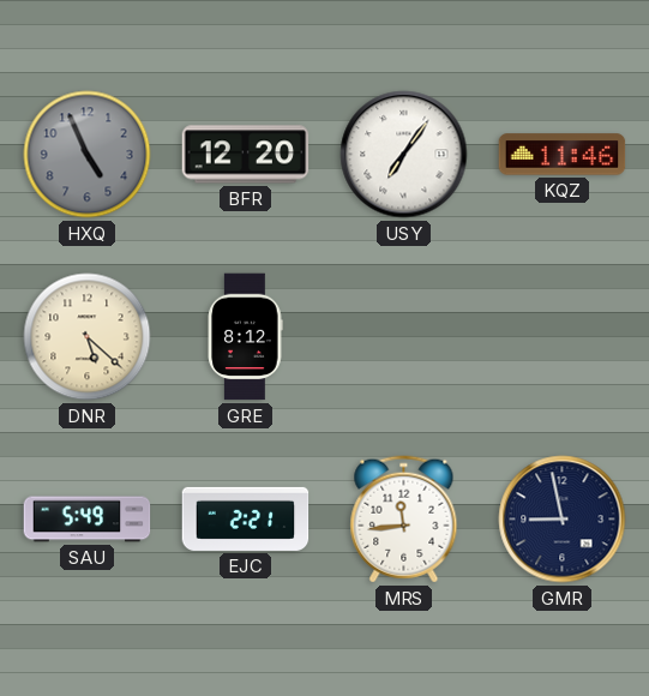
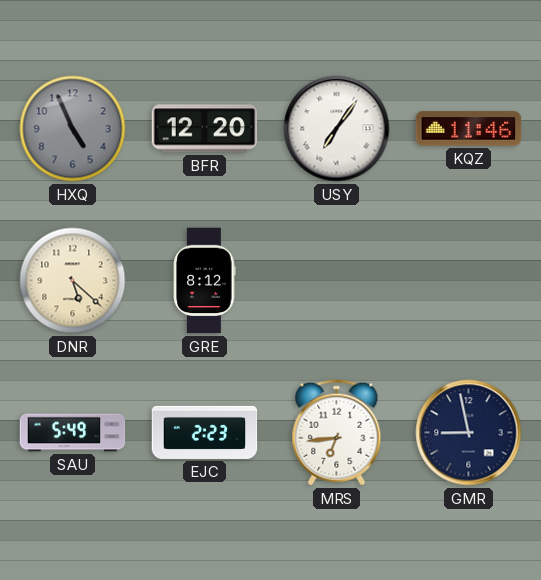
EJC: 2:21 -> 2:23
MRS: 11:44 -> 6:44
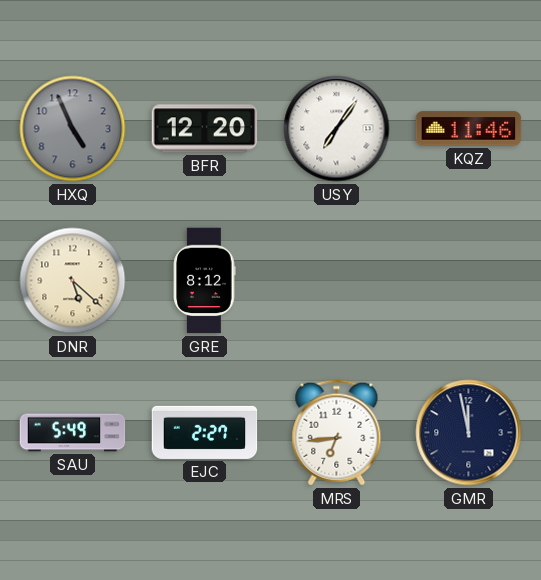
EJC: 2:23 -> 2:27
GMR: 8:58 -> 11:58
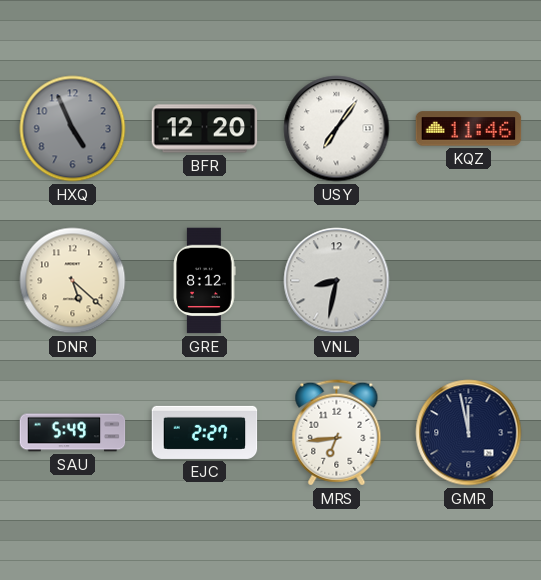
VNL: none -> 8:32
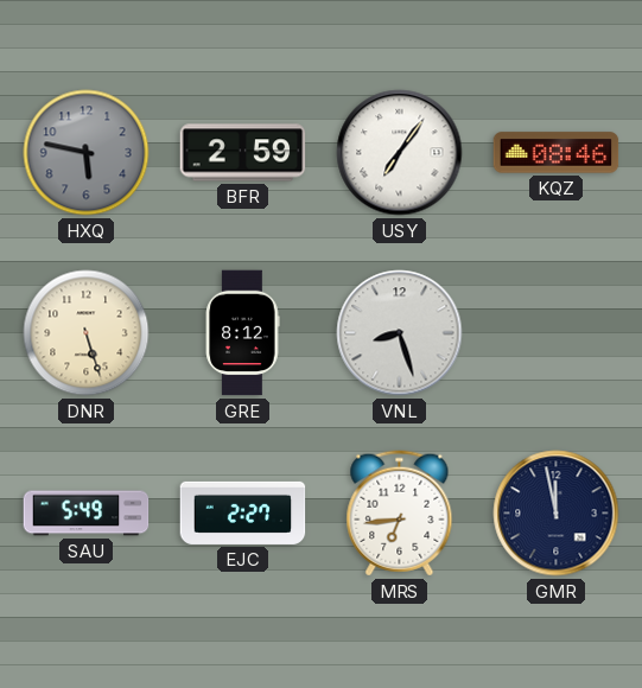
HXQ: 4:56 -> 5:47
BFR: 12:20 -> 2:59
KQZ: 11:46 -> 08:46
DNR: 5:22 -> 5:27
VNL: 8:32 -> 8:27
